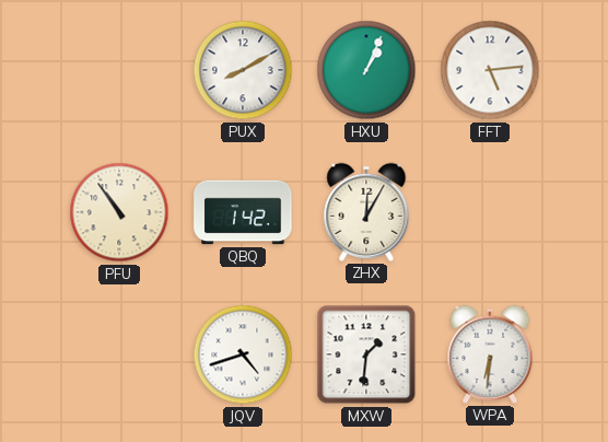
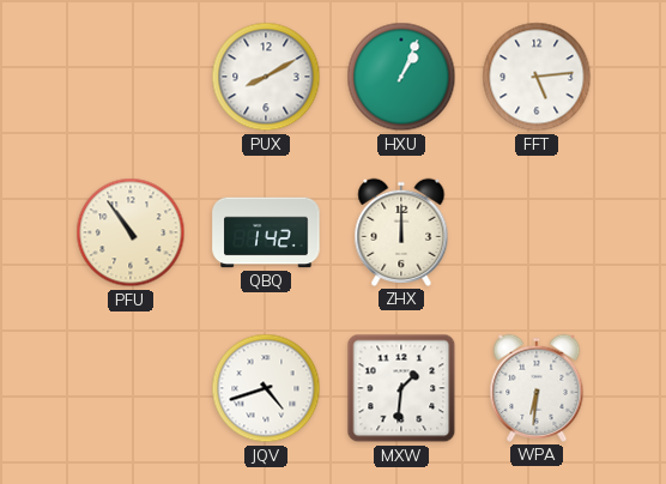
ZHX: 12:05 -> 12:00
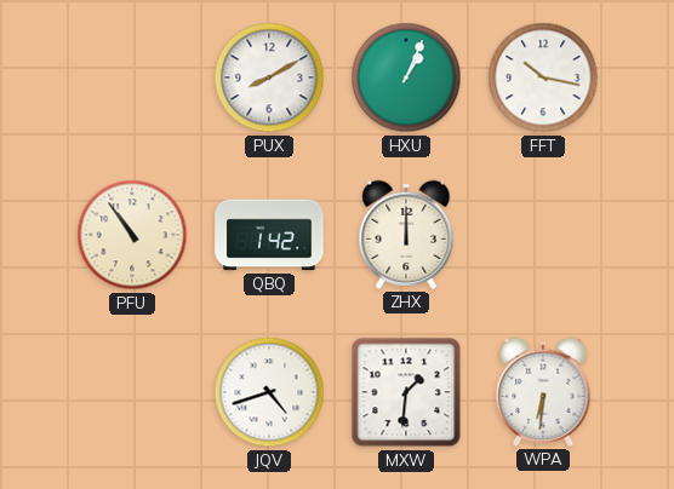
FFT: 5:14 -> 10:17
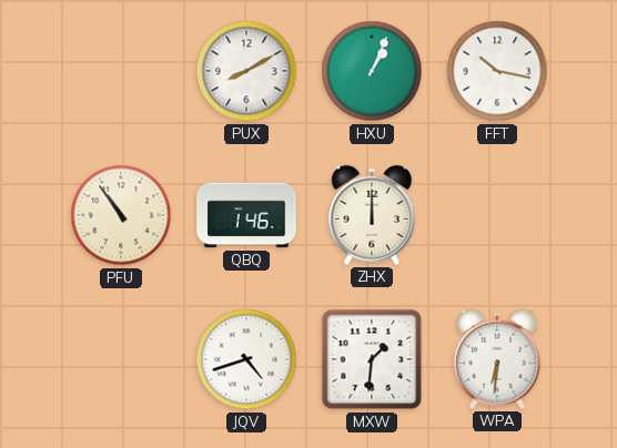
QBQ: 1:42 -> 1:46
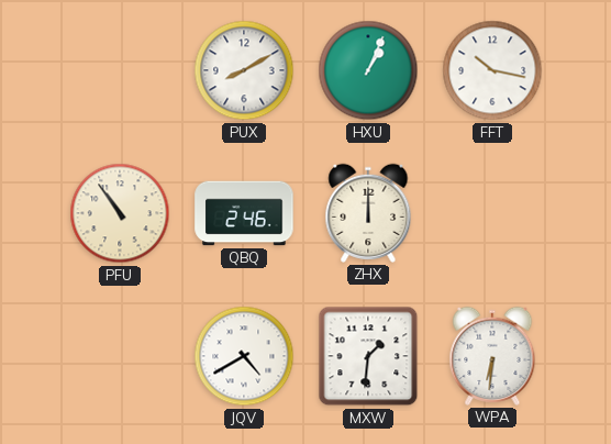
QBQ: 1:46 -> 2:46
JQV: 4:42 -> 4:40
